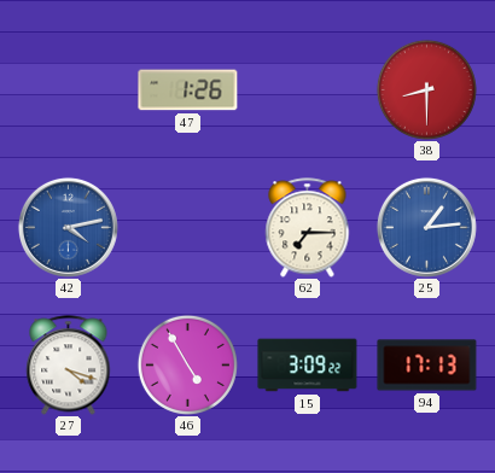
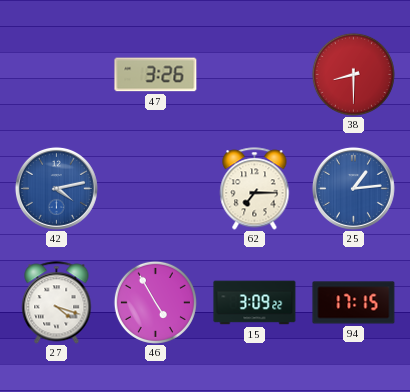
47: 1:26 -> 3:26
94: 17:13 -> 17:15
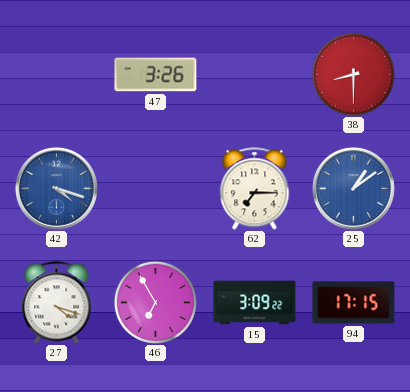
42: 4:13 -> 4:18
25: 1:14 -> 1:09
46: 4:55 -> 6:55
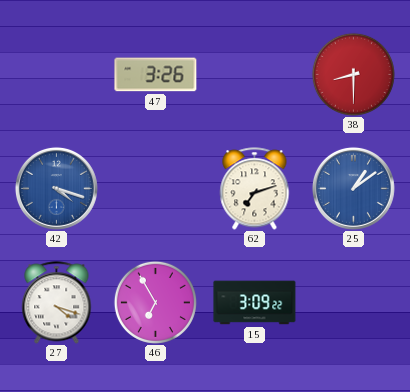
62: 7:15 -> 7:12
94: 17:15 -> none
